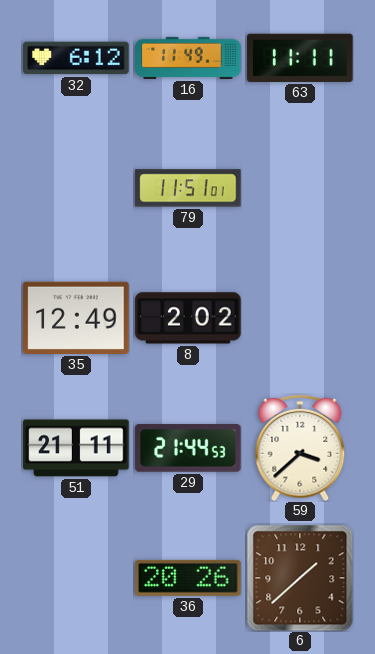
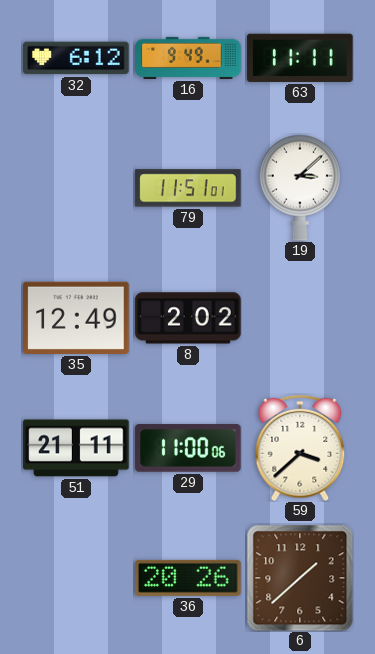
16: 11:49 -> 9:49
19: none -> 3:08
29: 21:44 -> 11:00
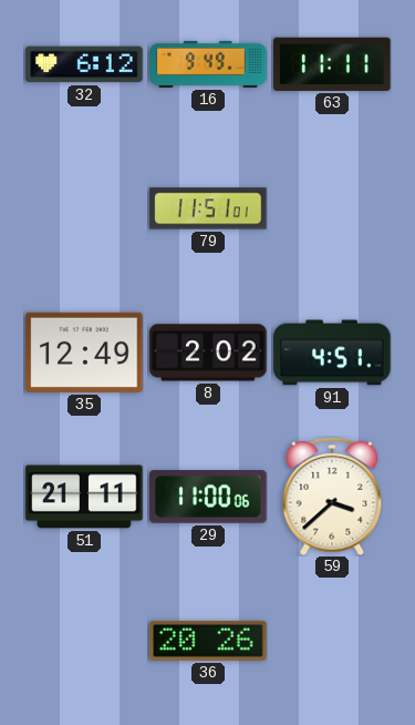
19: 3:08 -> none
91: none -> 4:51
6: 1:38 -> none
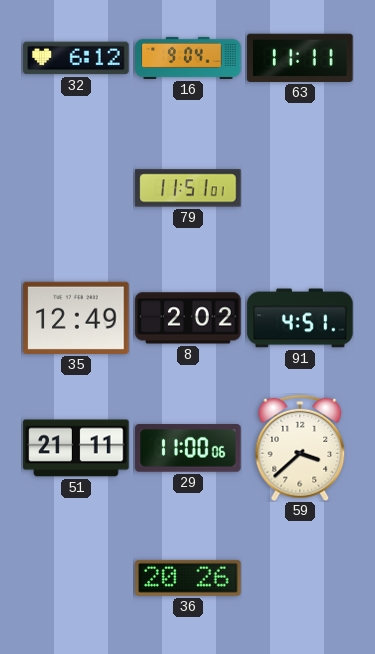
16: 9:49 -> 9:04
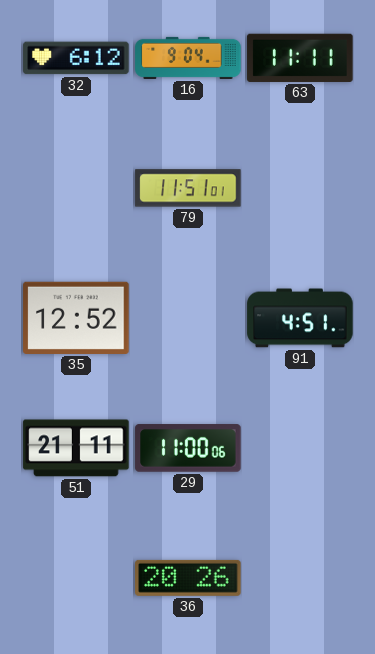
35: 12:49 -> 12:52
8: 2:02 -> none
59: 3:38 -> none
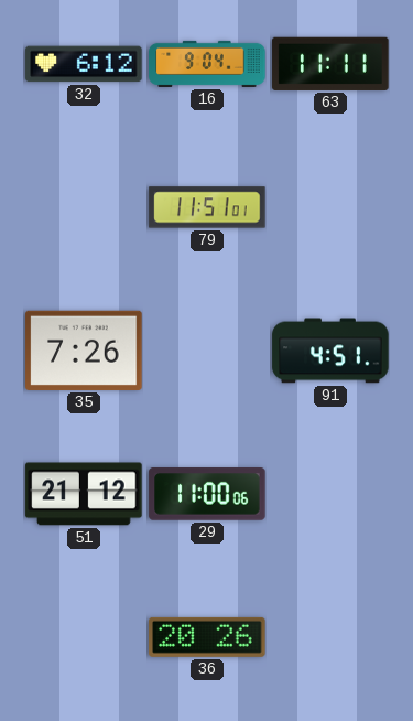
35: 12:52 -> 7:26
51: 21:11 -> 21:12
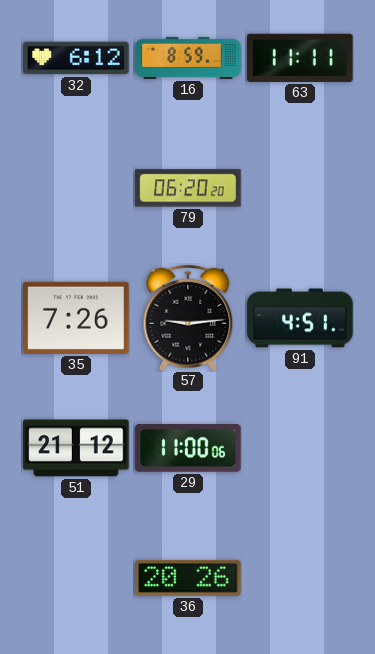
16: 9:04 -> 8:59
79: 11:51 -> 06:20
57: none -> 9:14
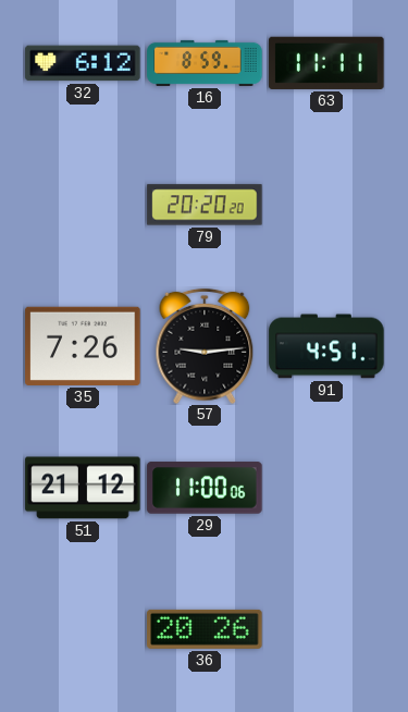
79: 06:20 -> 20:20
